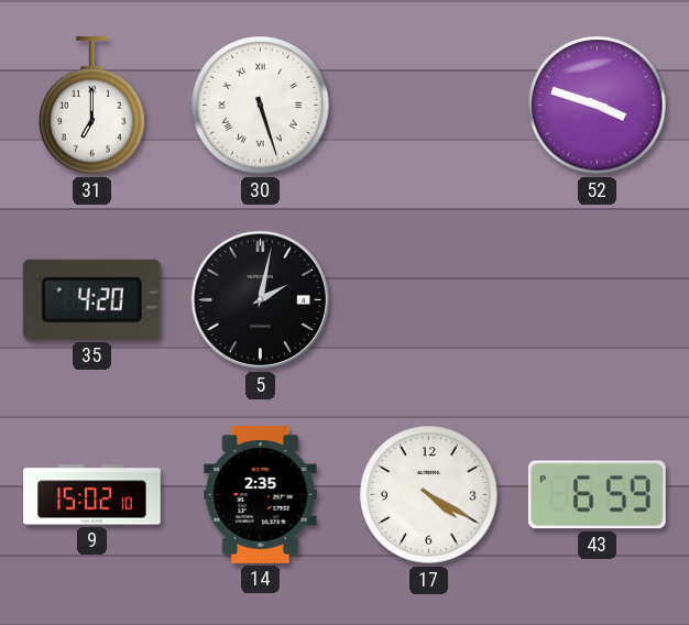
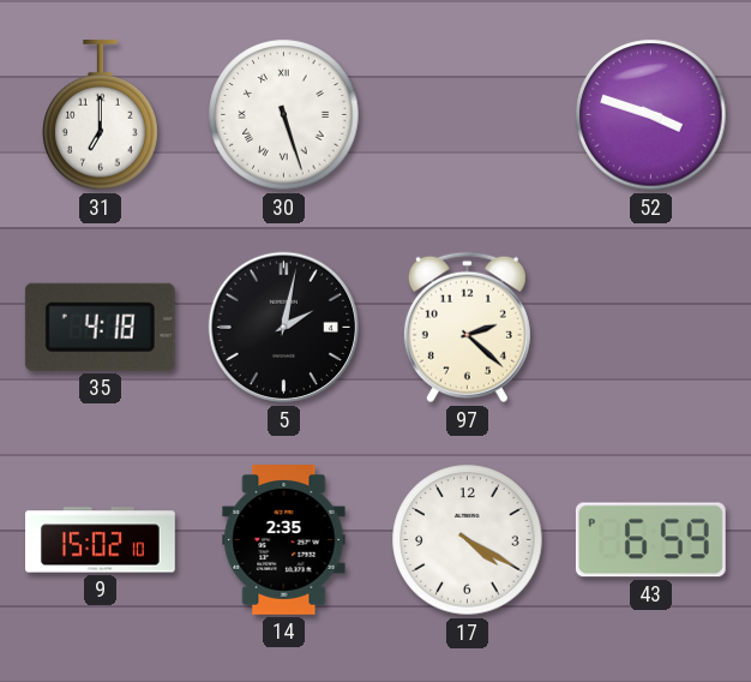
35: 4:20 -> 4:18
97: none -> 2:22
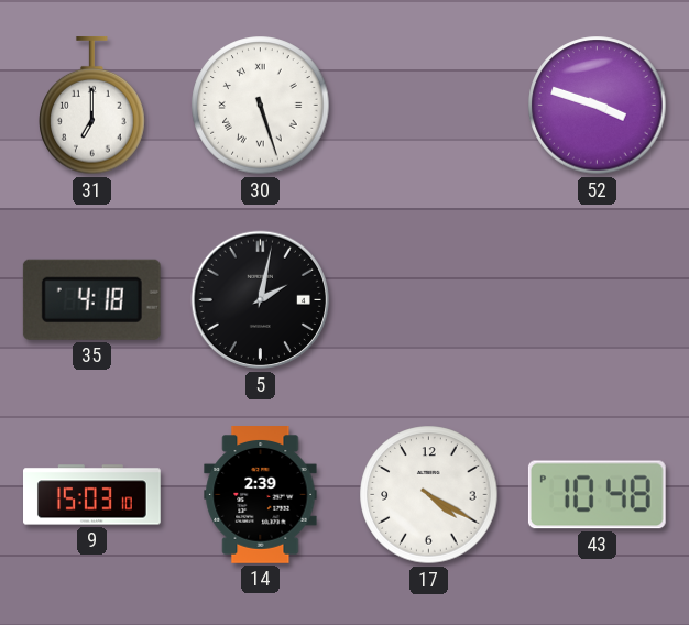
97: 2:22 -> none
9: 15:02 -> 15:03
14: 2:35 -> 2:39
43: 6:59 -> 10:48
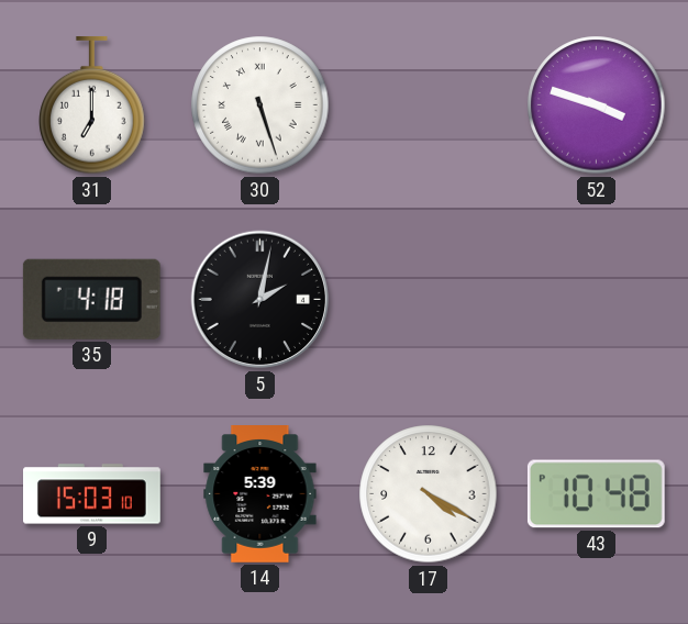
14: 2:39 -> 5:39
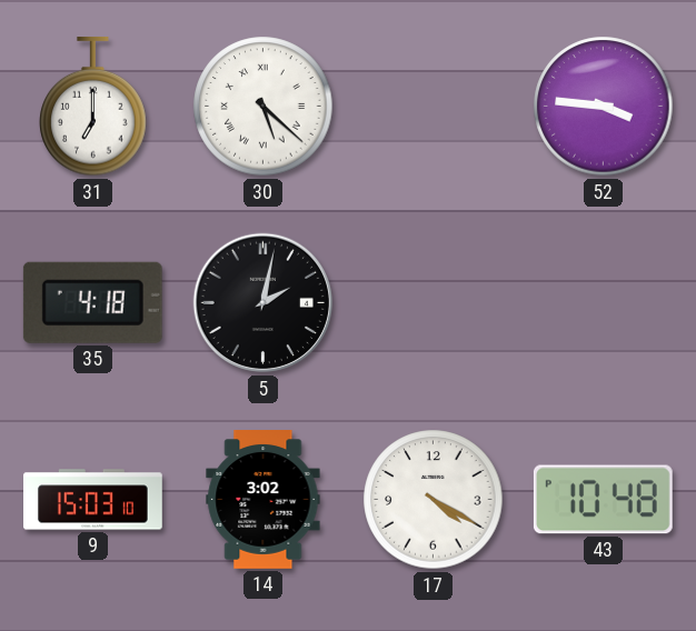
30: 5:27 -> 5:22
52: 3:48 -> 3:46
14: 5:39 -> 3:02
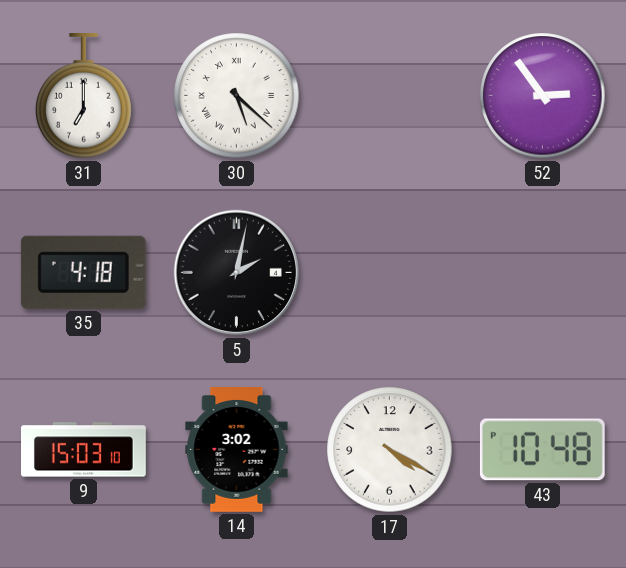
52: 3:46 -> 2:54
